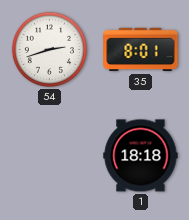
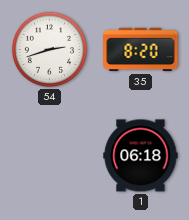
35: 8:01 -> 8:20
1: 18:18 -> 06:18
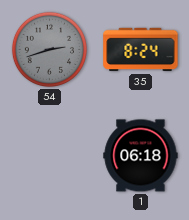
54 dial: white -> grey
35: 8:20 -> 8:24
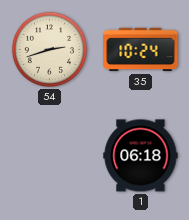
54 dial: grey -> cream
35: 8:24 -> 10:24
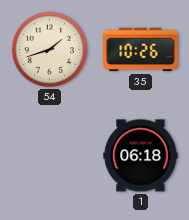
54: 2:42 -> 1:42
35: 10:24 -> 10:26
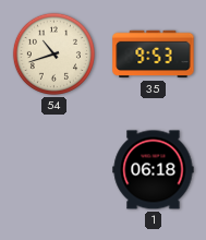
54: 1:42 -> 10:42
35: 10:26 -> 9:53
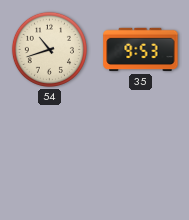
1: 06:18 -> none
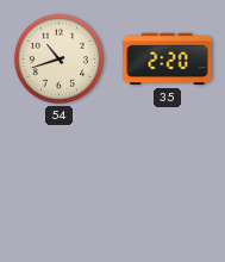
35: 9:53 -> 2:20
